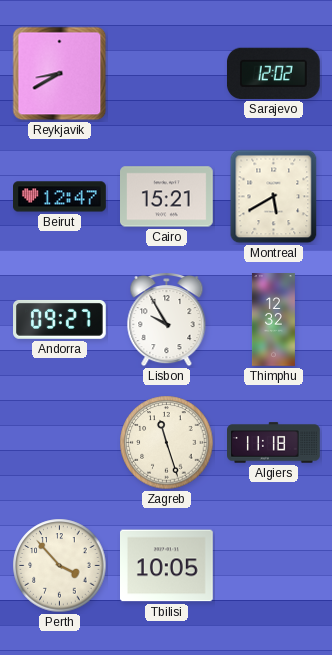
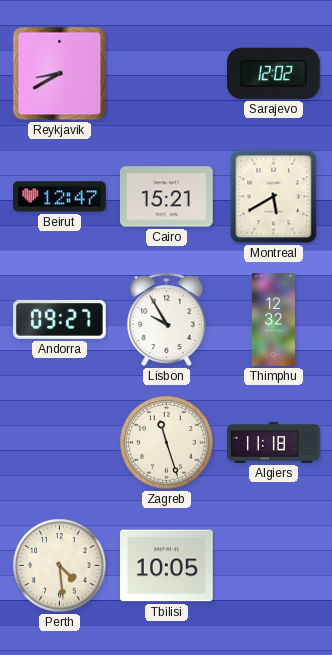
Perth: 3:53 -> 4:29
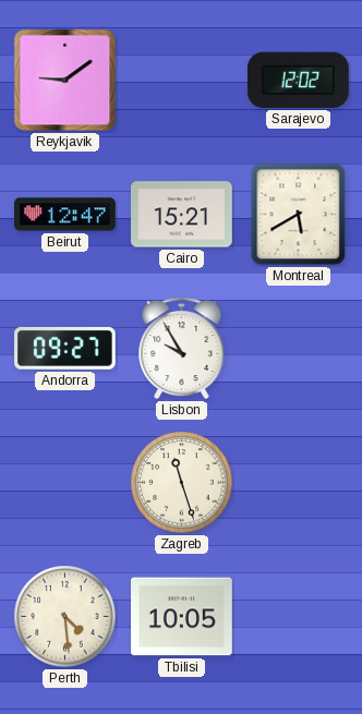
Reykjavik: 8:40 -> 9:09
Thimphu: 12:32 -> none
Algiers: 11:18 -> none
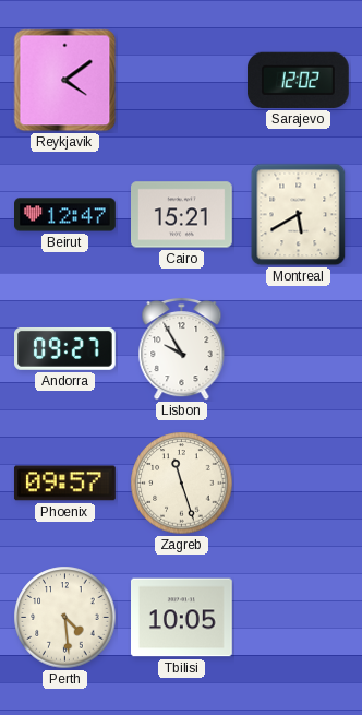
Reykjavik: 9:09 -> 4:09
Phoenix: none -> 09:57
